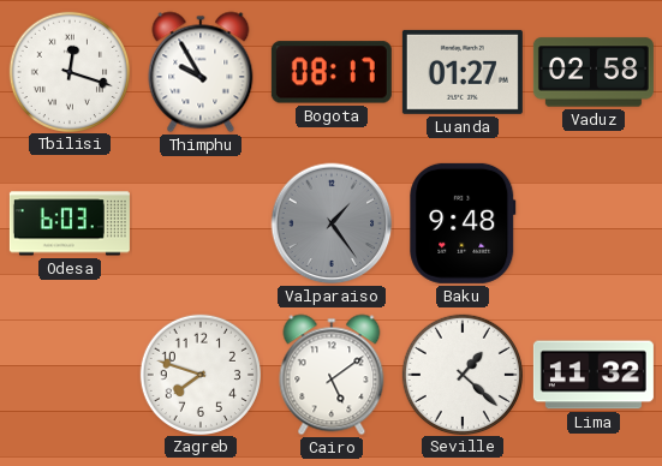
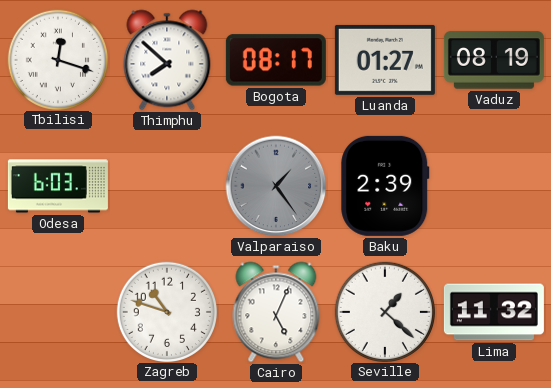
Thimphu: 9:55 -> 7:52
Vaduz: 02:58 -> 08:19
Baku: 9:48 -> 2:39
Zagreb: 7:48 -> 10:48
Cairo: 5:09 -> 5:04
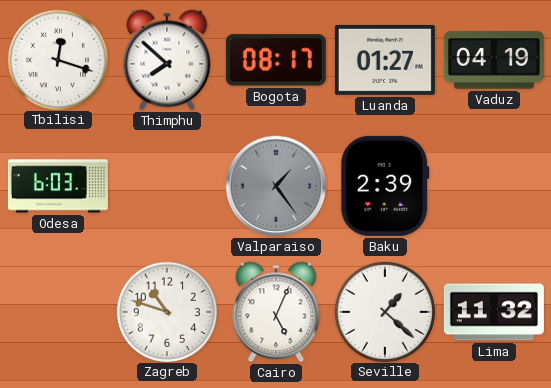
Vaduz: 08:19 -> 04:19
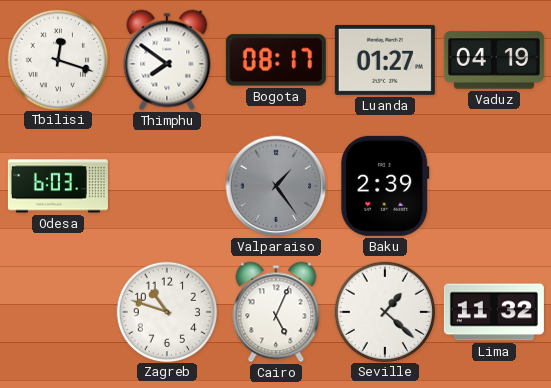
Thimphu: 7:52 -> 7:51
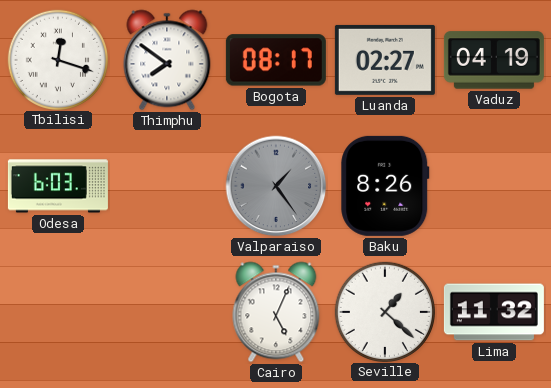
Luanda: 01:27 -> 02:27
Baku: 2:39 -> 8:26
Zagreb: 10:48 -> none
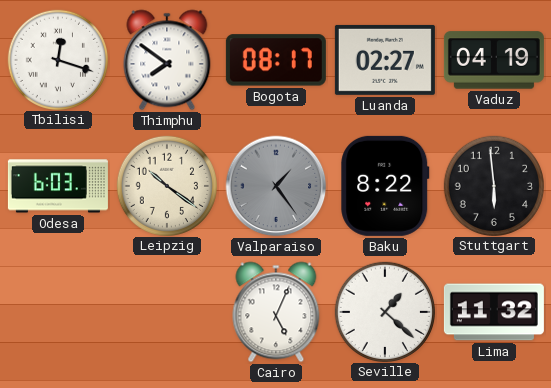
Leipzig: none -> 10:21
Baku: 8:26 -> 8:22
Stuttgart: none -> 5:59
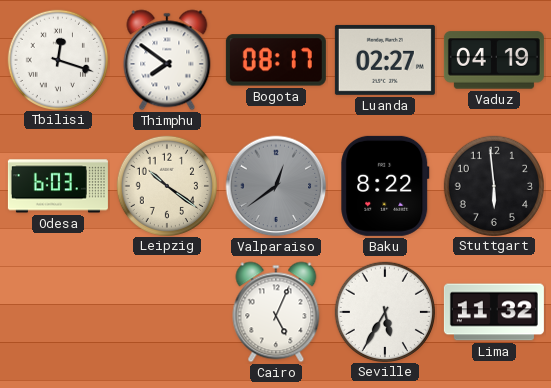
Valparaiso: 1:24 -> 12:39
Seville: 1:22 -> 5:35
